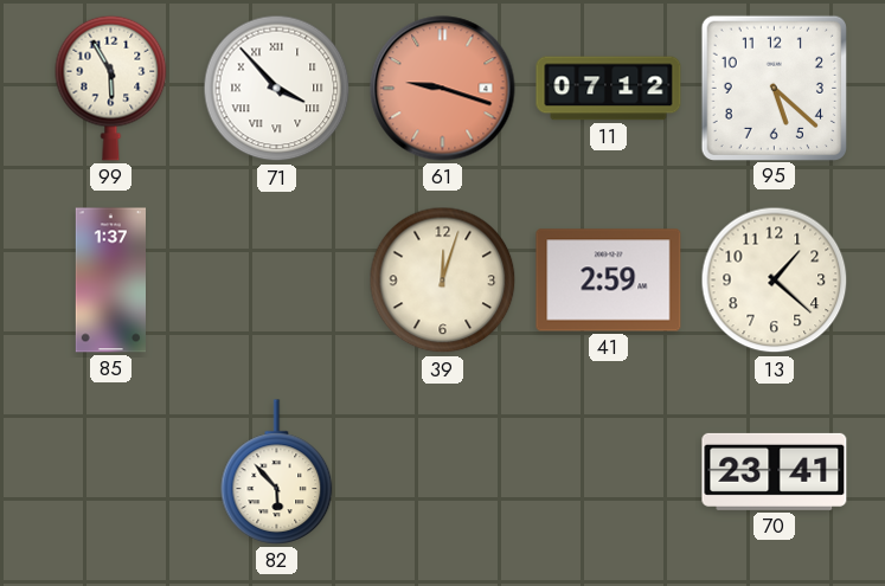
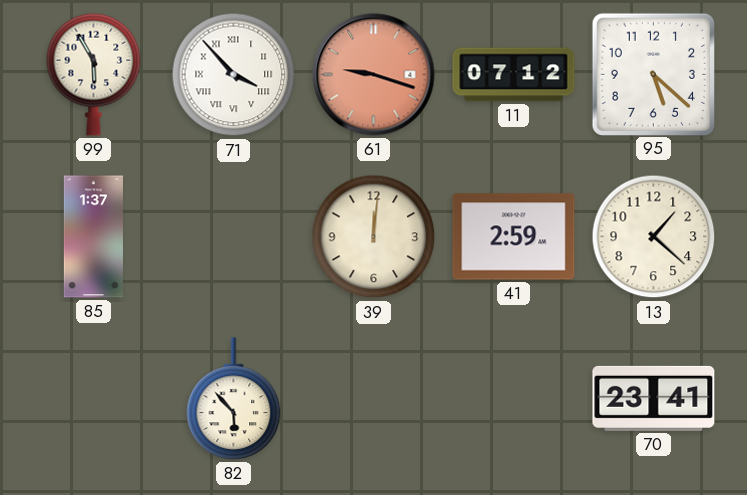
39: 12:03 -> 12:01
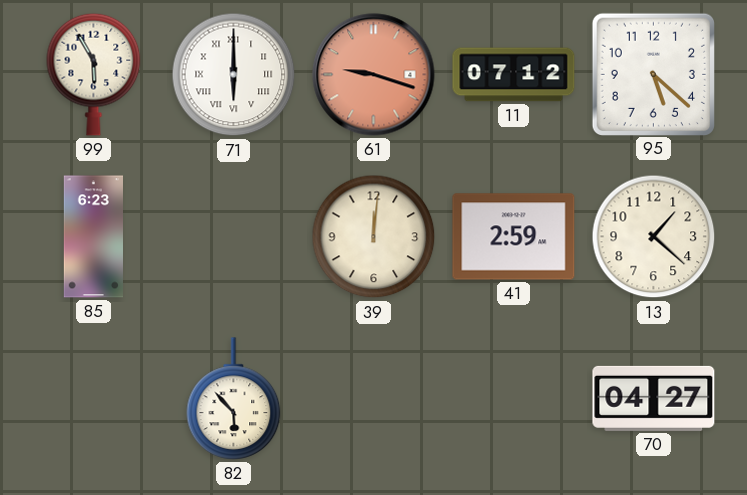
71: 3:53 -> 6:00
85: 1:37 -> 6:23
70: 23:41 -> 04:27
